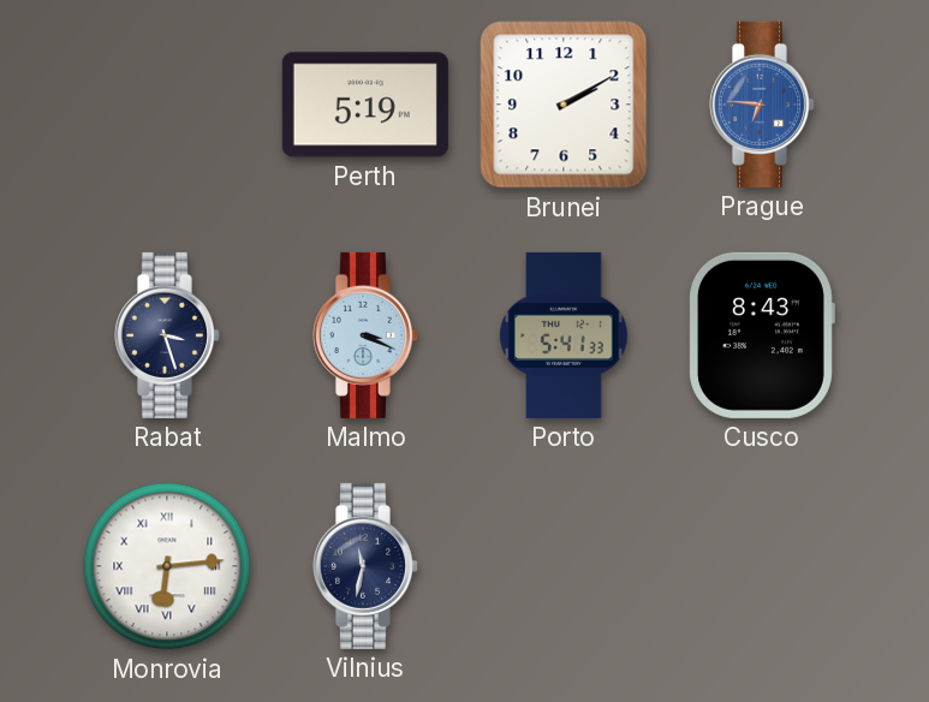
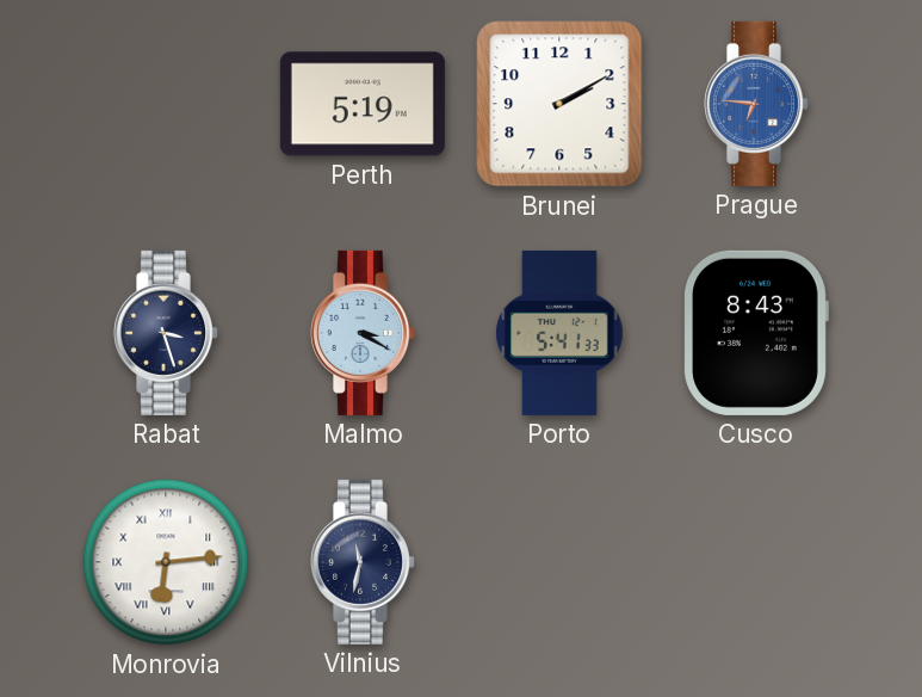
Malmo: 3:19 -> 3:20
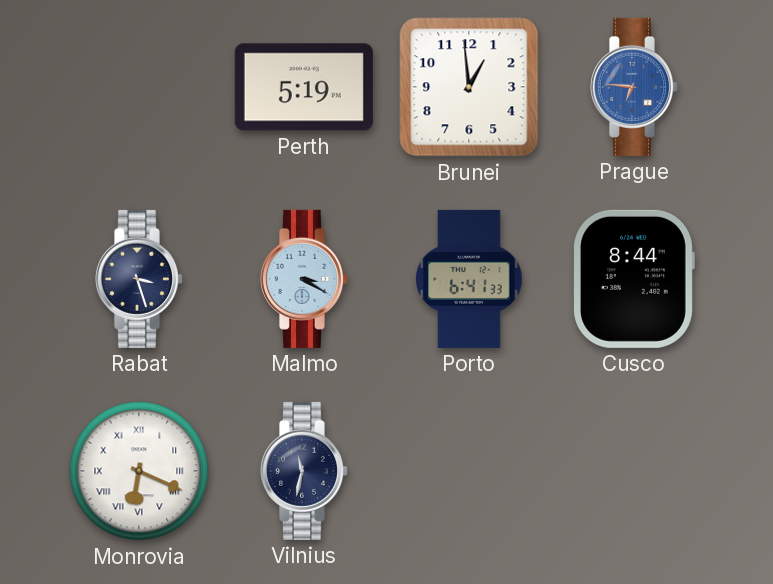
Brunei: 2:10 -> 12:59
Porto: 5:41 -> 6:41
Cusco: 8:43 -> 8:44
Monrovia: 6:14 -> 6:19
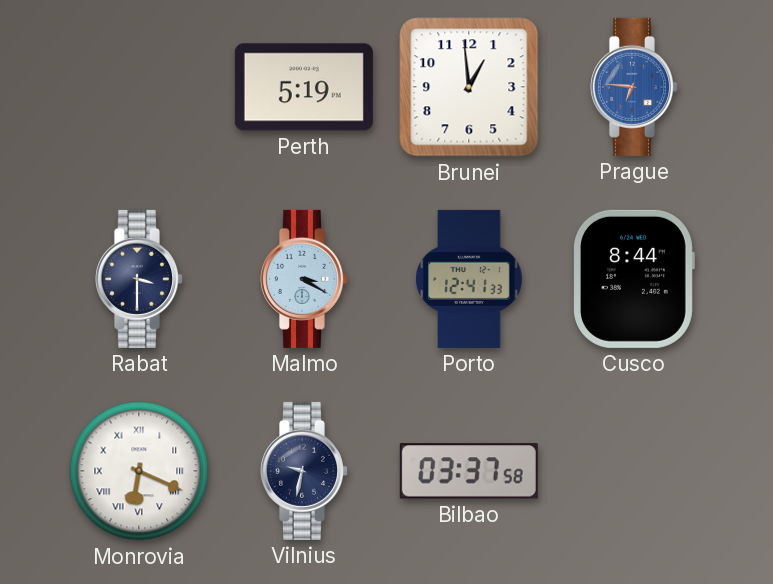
Rabat: 3:27 -> 3:30
Porto: 6:41 -> 12:41
Vilnius: 11:32 -> 9:32
Bilbao: none -> 03:37
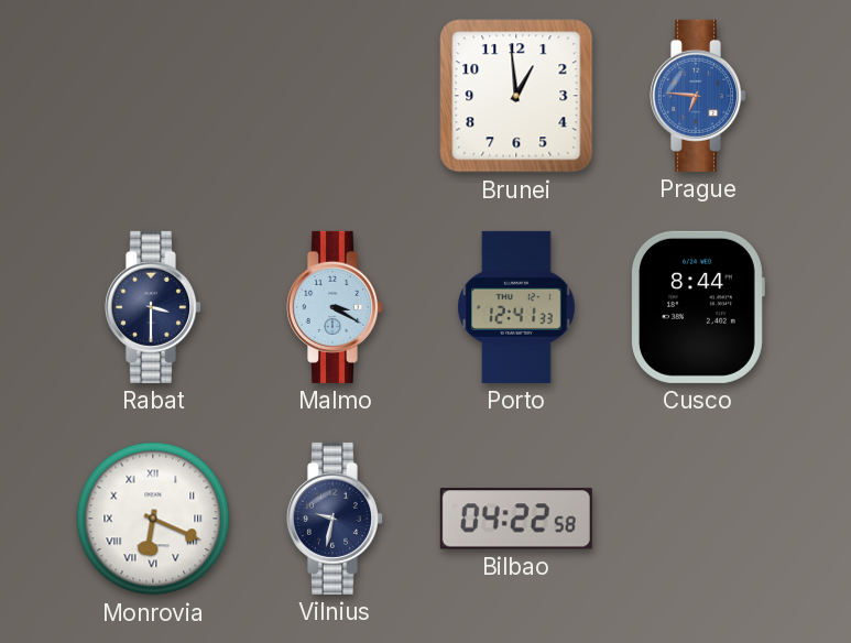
Perth: 5:19 -> none
Bilbao: 03:37 -> 04:22
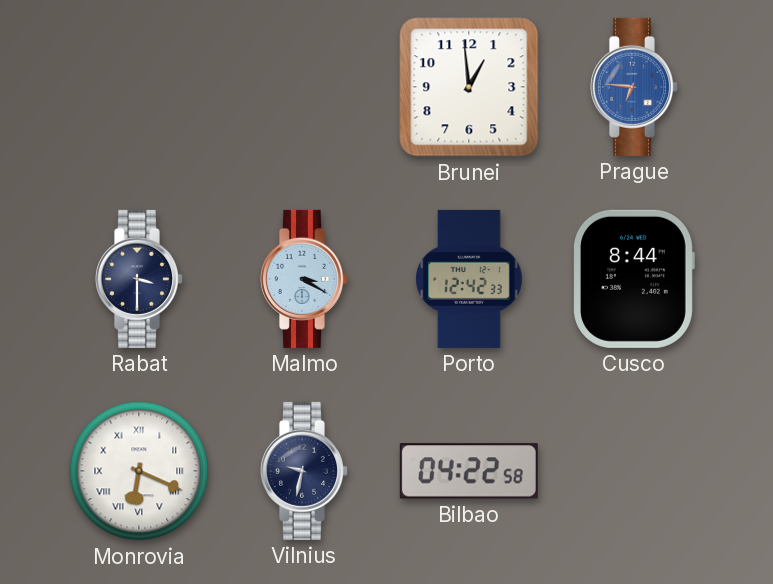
Porto: 12:41 -> 12:42
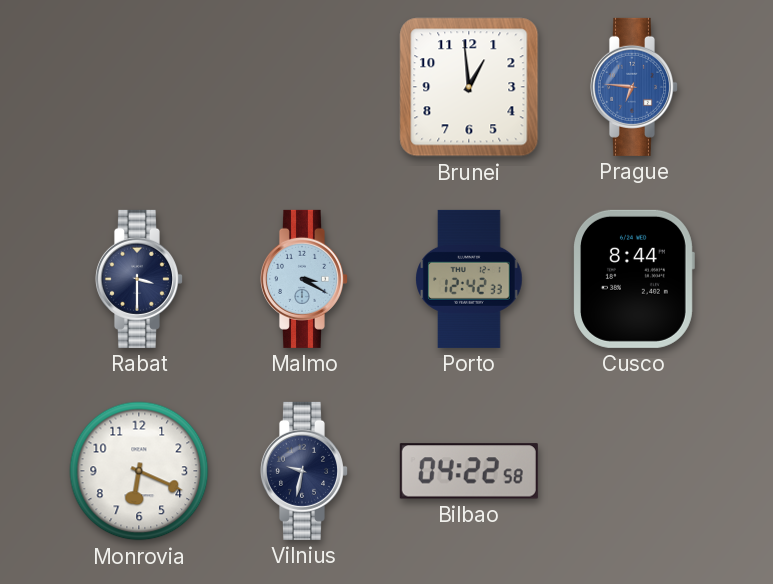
Monrovia numerals: Roman -> Arabic
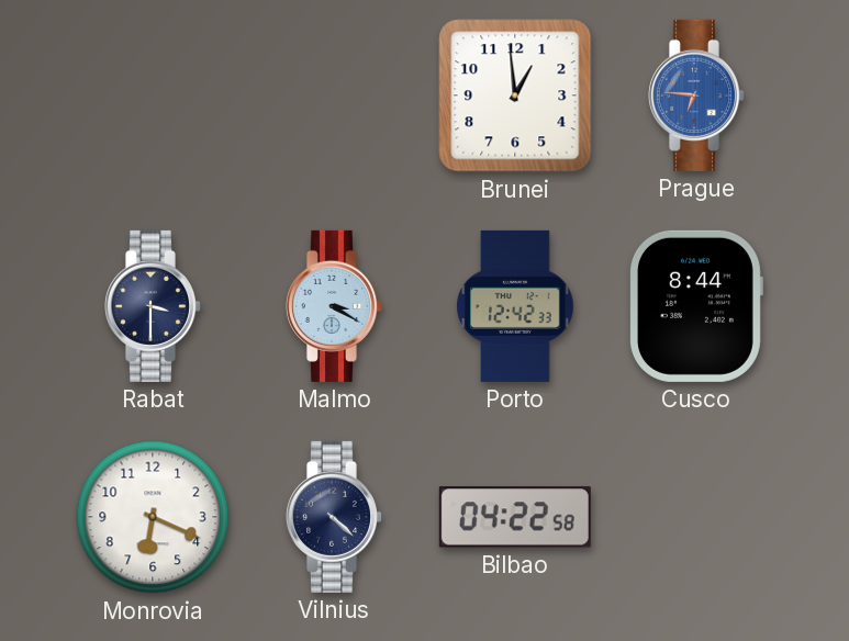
Vilnius: 9:32 -> 4:22
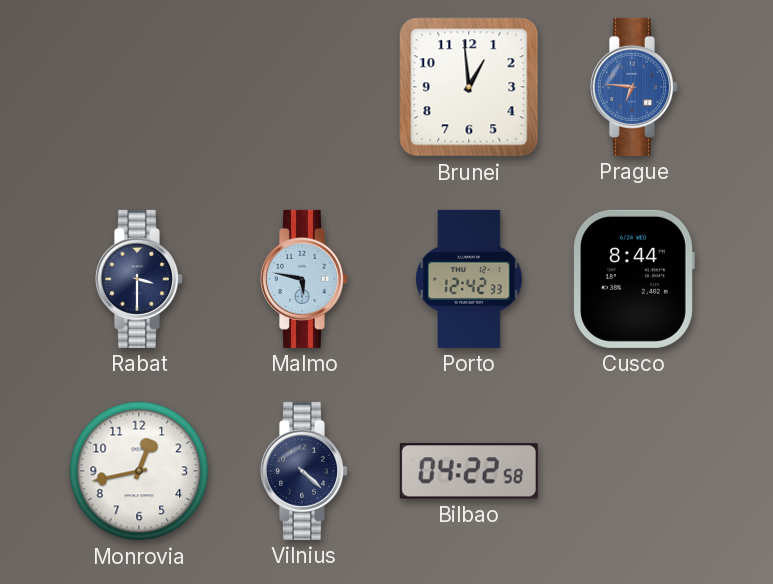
Malmo: 3:20 -> 5:47
Monrovia: 6:19 -> 12:43
